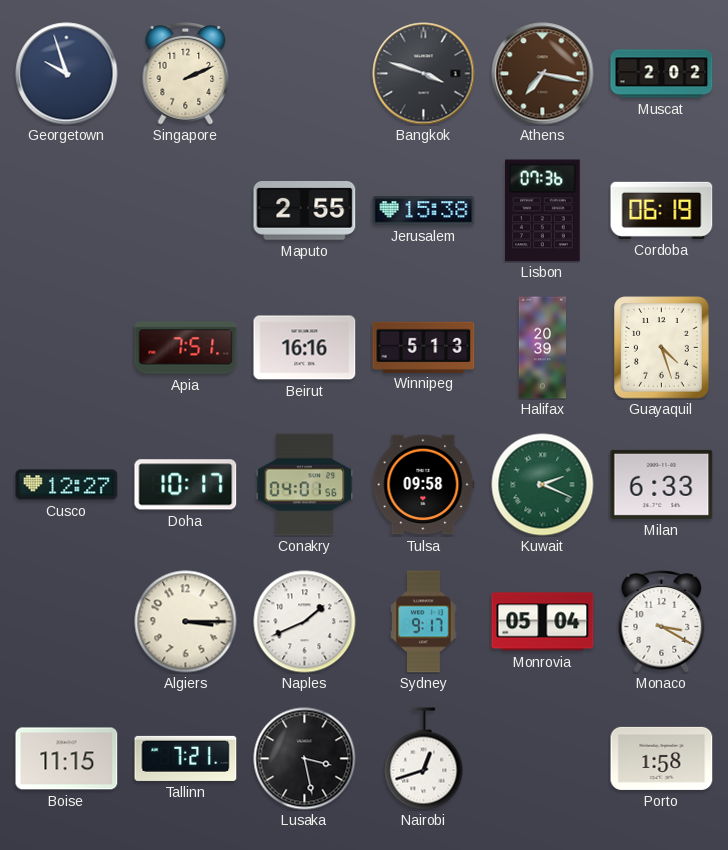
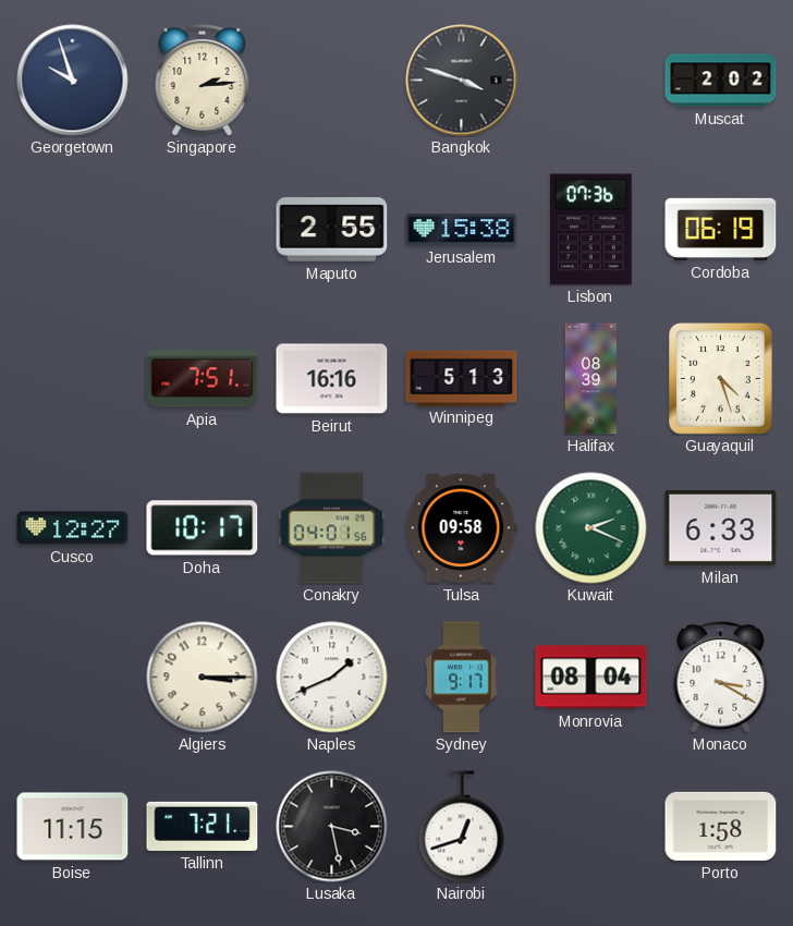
Singapore: 2:11 -> 2:14
Athens: 7:17 -> none
Halifax: 20:39 -> 08:39
Monrovia: 05:04 -> 08:04
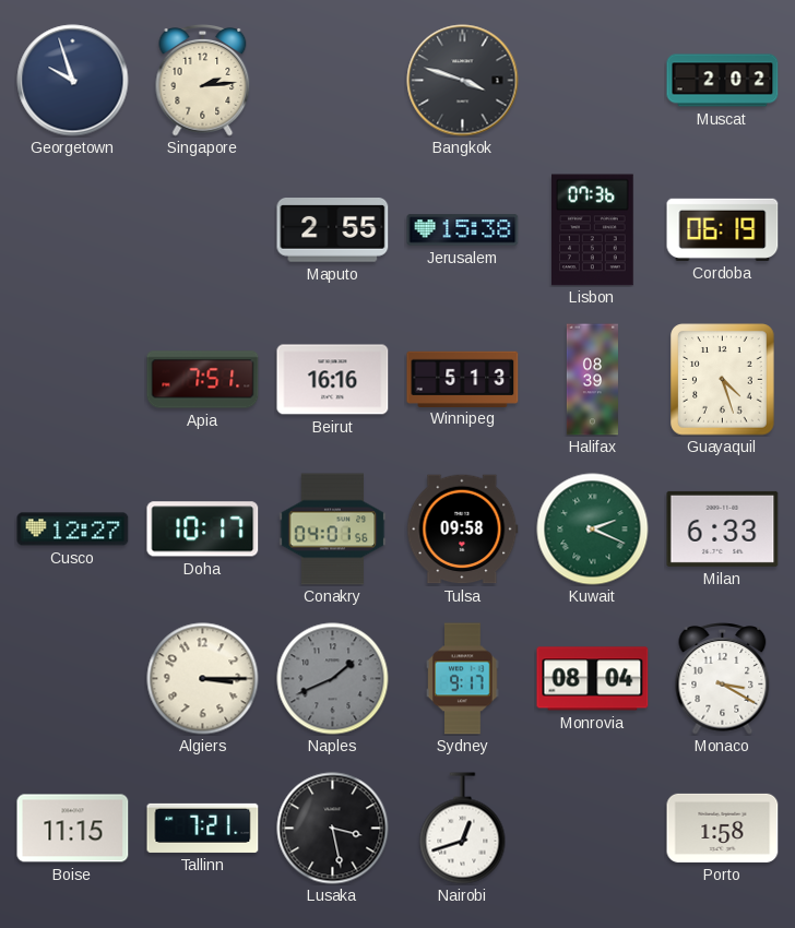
Naples dial: white -> grey
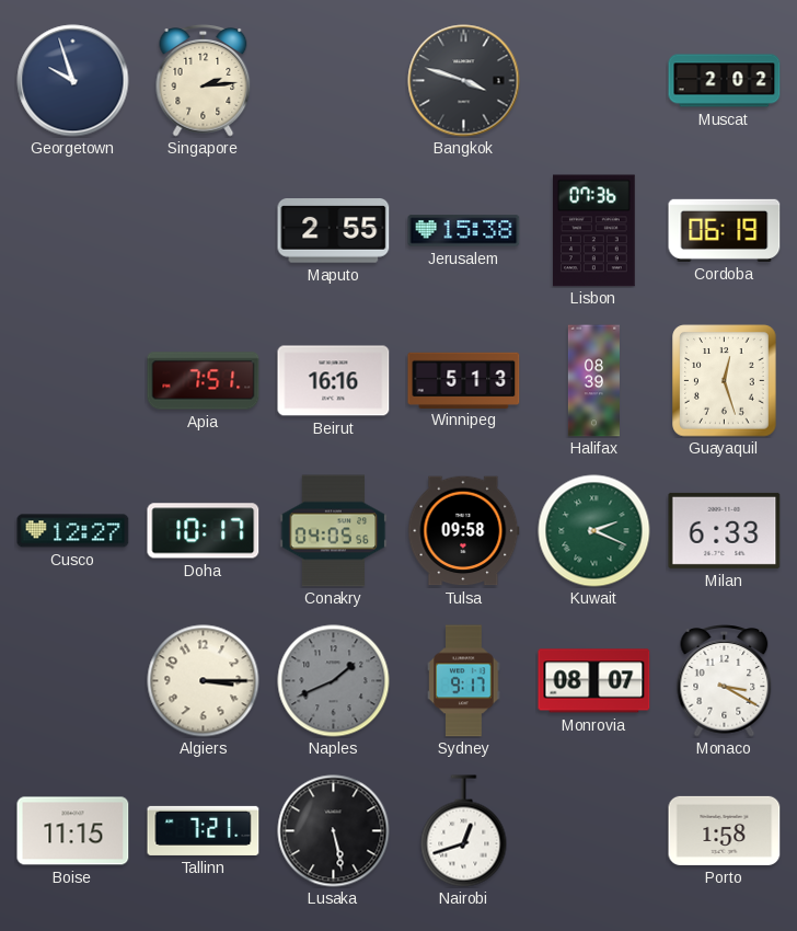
Guayaquil: 4:27 -> 12:27
Conakry: 04:01 -> 04:05
Monrovia: 08:04 -> 08:07
Lusaka: 3:28 -> 5:28
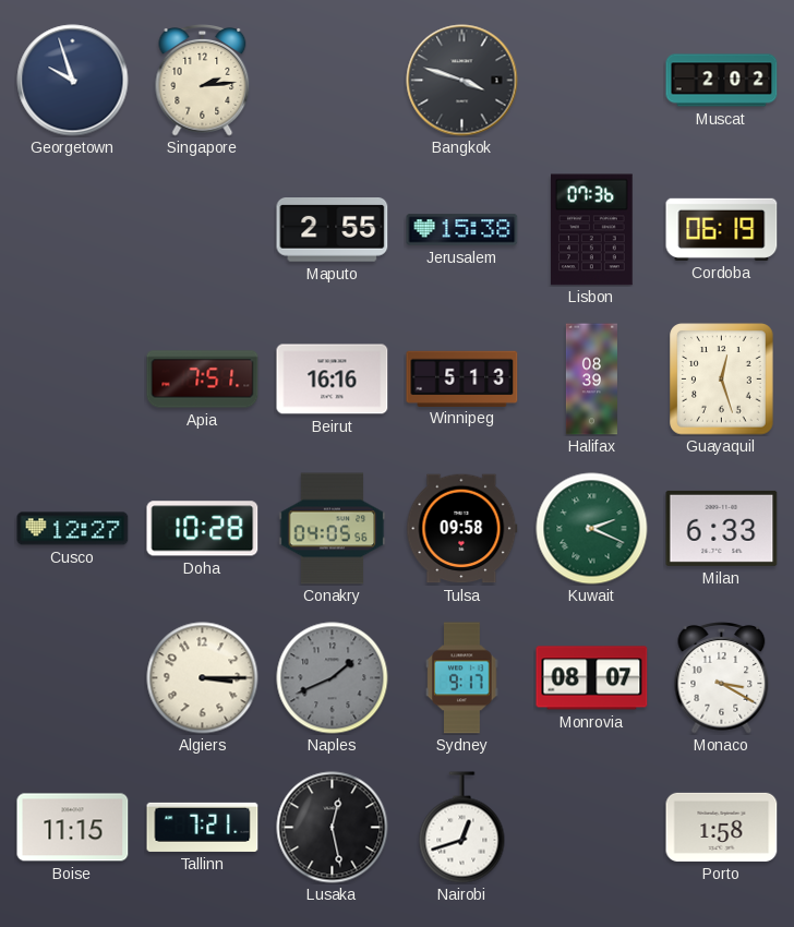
Doha: 10:17 -> 10:28
Lusaka: 5:28 -> 12:28
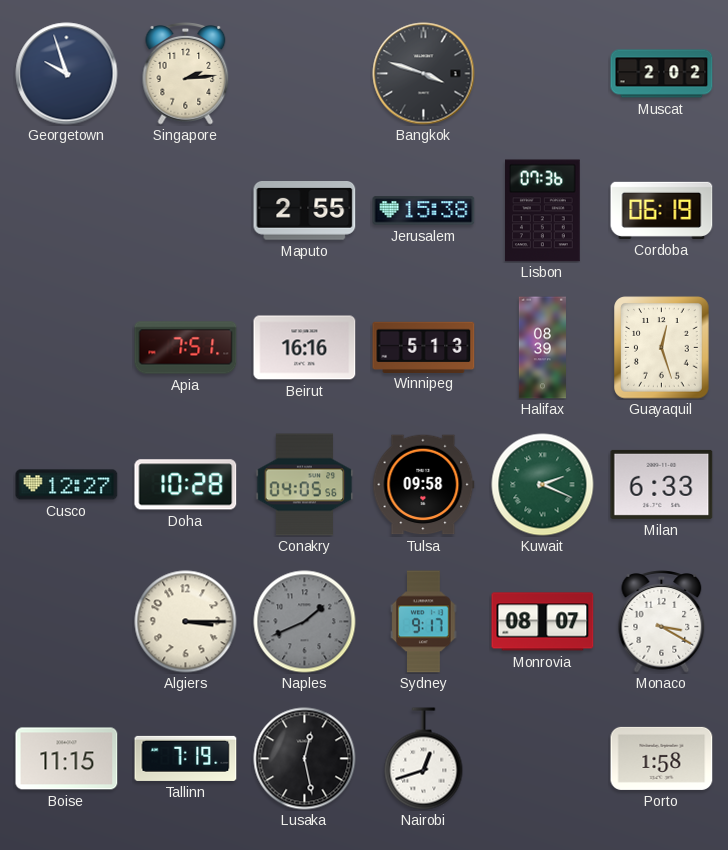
Tallinn: 7:21 -> 7:19
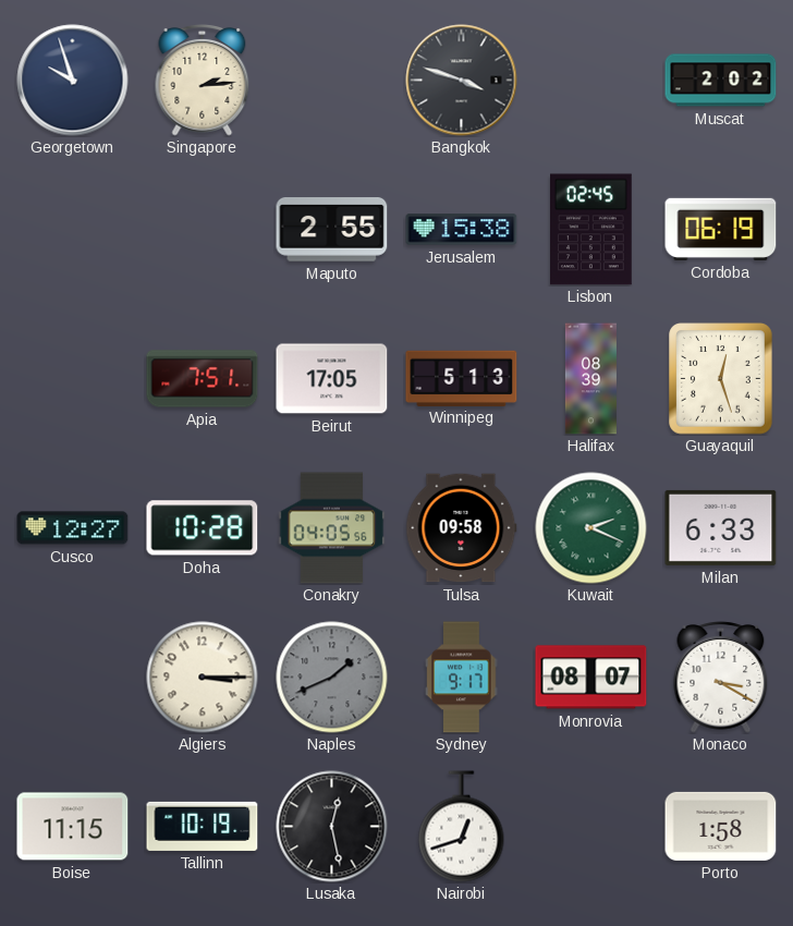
Lisbon: 07:36 -> 02:45
Beirut: 16:16 -> 17:05
Tallinn: 7:19 -> 10:19
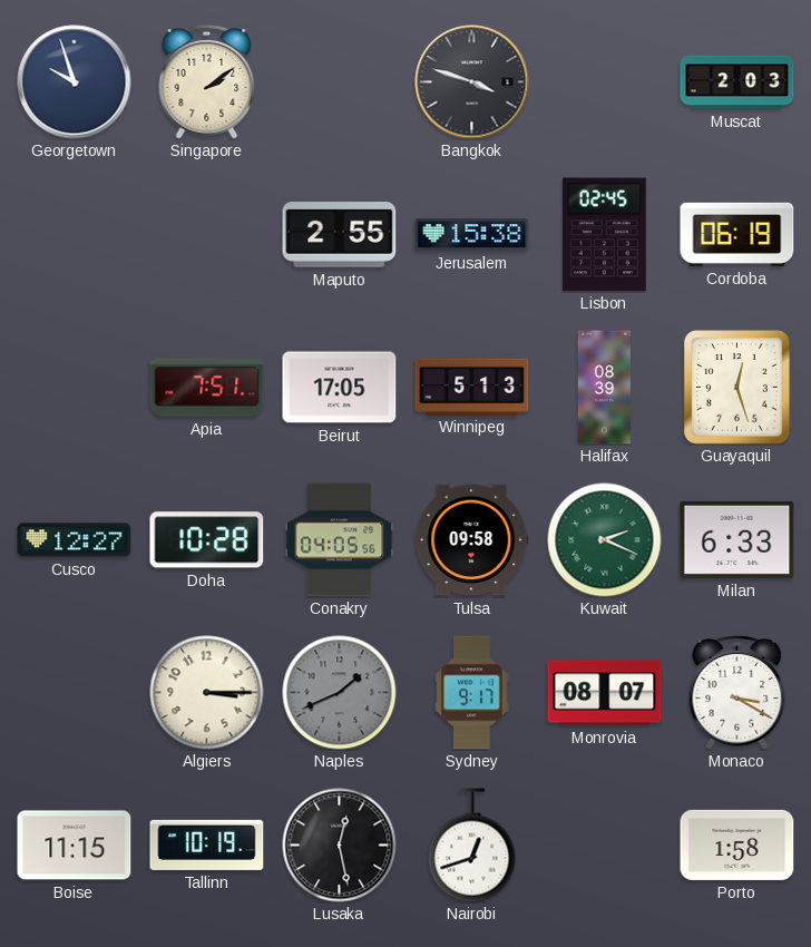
Singapore: 2:14 -> 2:09
Muscat: 2:02 -> 2:03
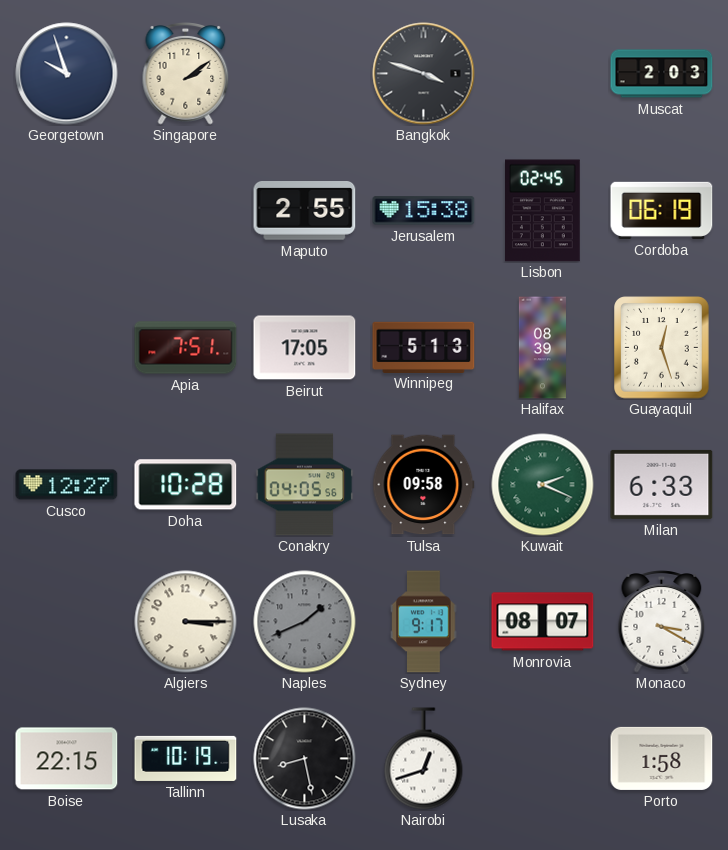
Boise: 11:15 -> 22:15
Lusaka: 12:28 -> 8:28
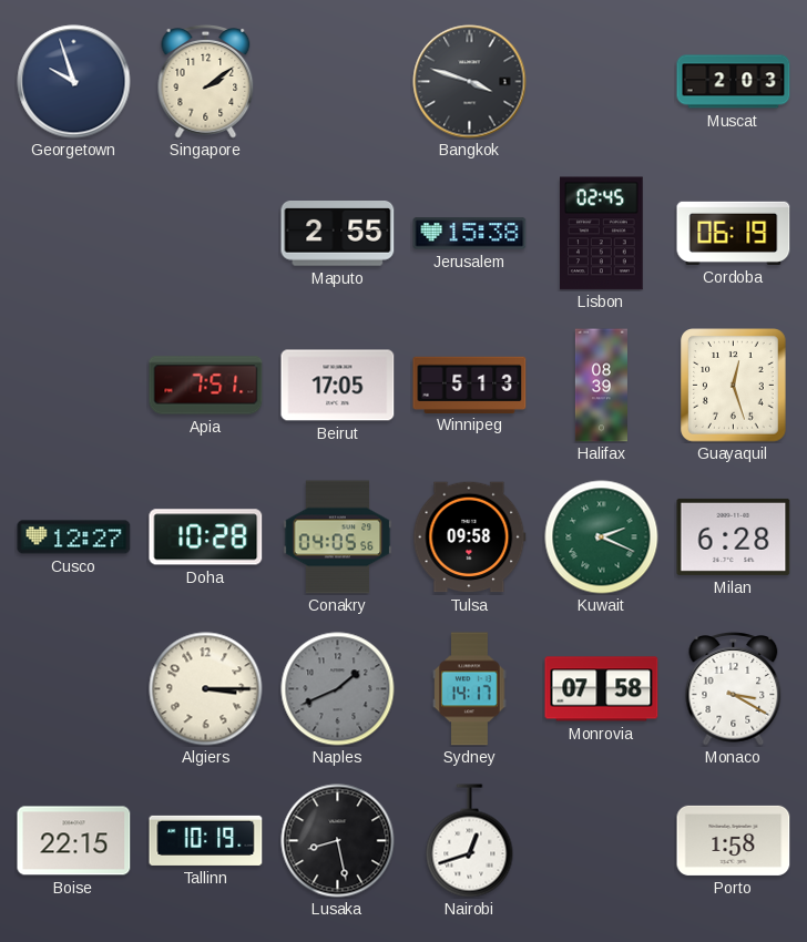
Milan: 6:33 -> 6:28
Sydney: 9:17 -> 14:17
Monrovia: 08:07 -> 07:58
